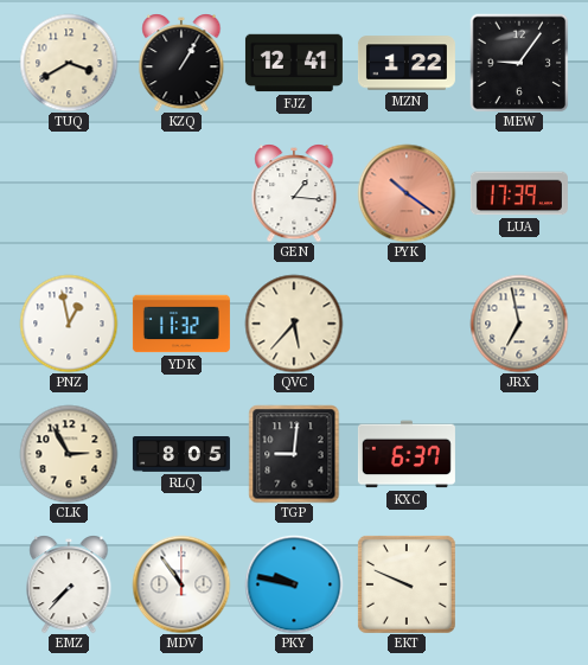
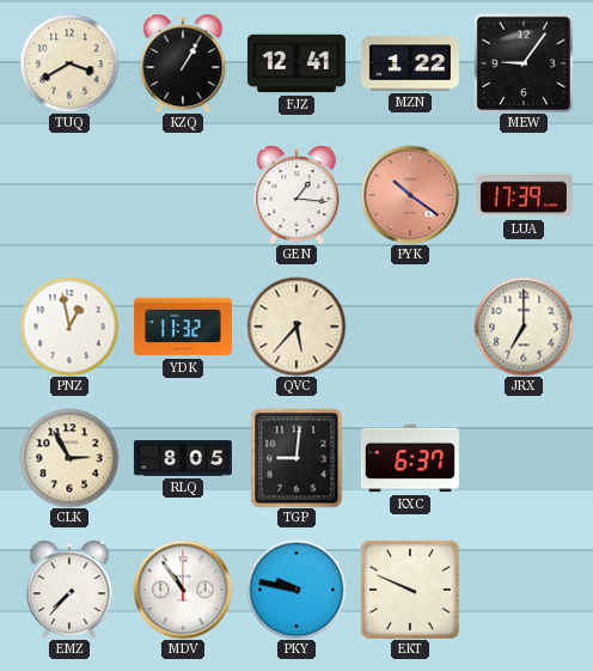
JRX: 6:58 -> 7:00
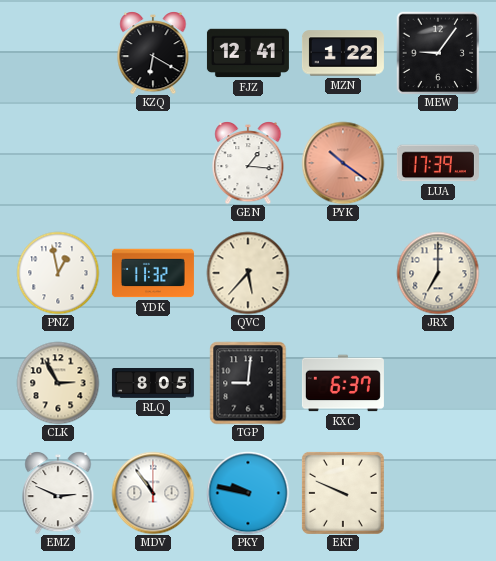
TUQ: 3:40 -> none
KZQ: 1:05 -> 6:20
EMZ: 7:37 -> 2:49
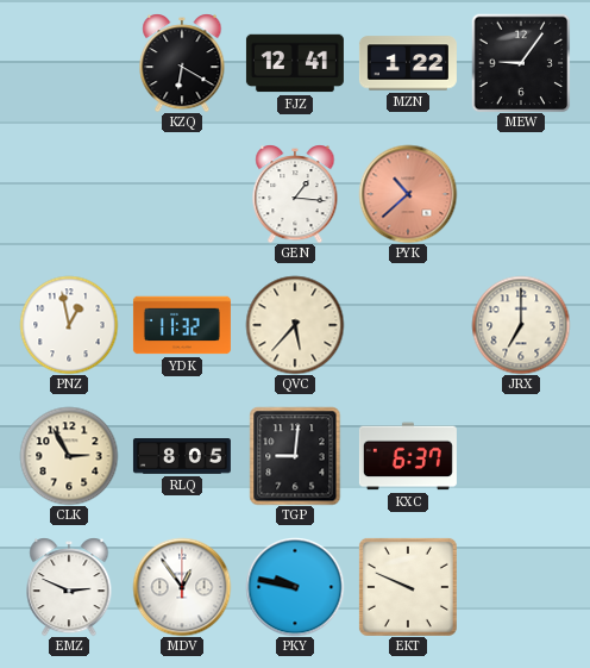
PYK: 10:21 -> 10:38
LUA: 17:39 -> none
MDV: 10:54 -> 12:54
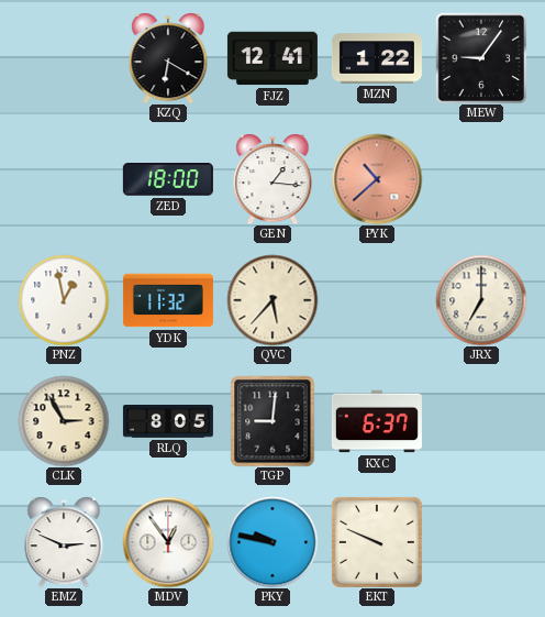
ZED: none -> 18:00
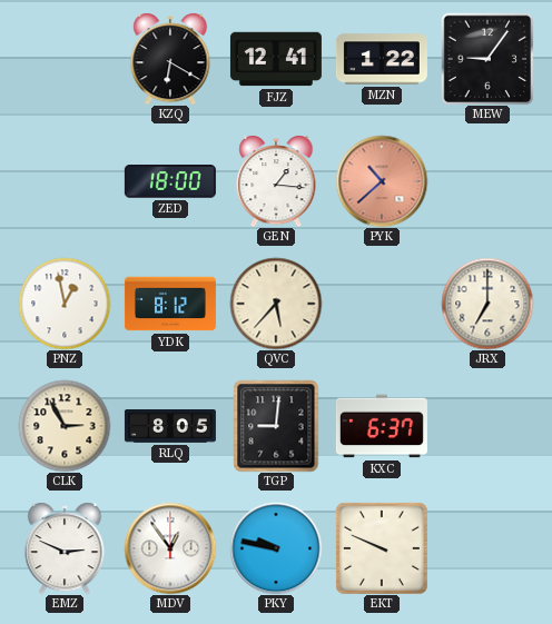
YDK: 11:32 -> 8:12
